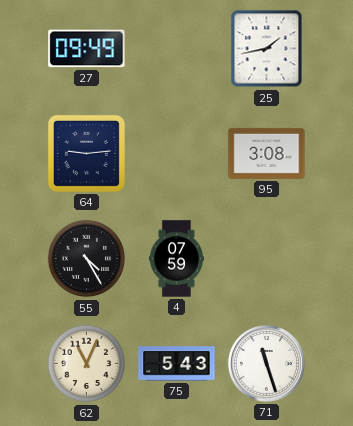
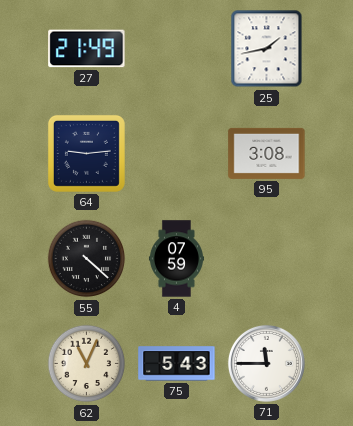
27: 09:49 -> 21:49
55: 4:25 -> 4:22
71: 11:27 -> 11:45
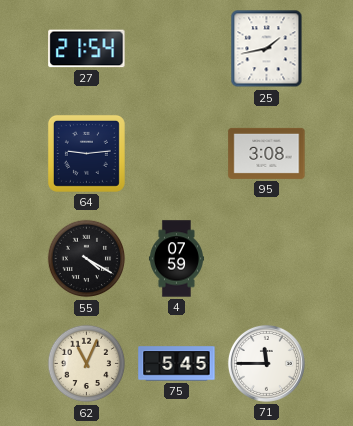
27: 21:49 -> 21:54
55: 4:22 -> 4:20
75: 5:43 -> 5:45
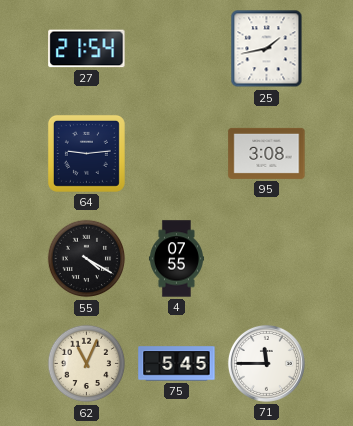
4: 07:59 -> 07:55
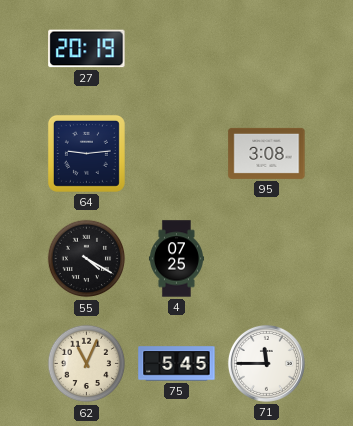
27: 21:54 -> 20:19
25: 1:43 -> none
4: 07:55 -> 07:25
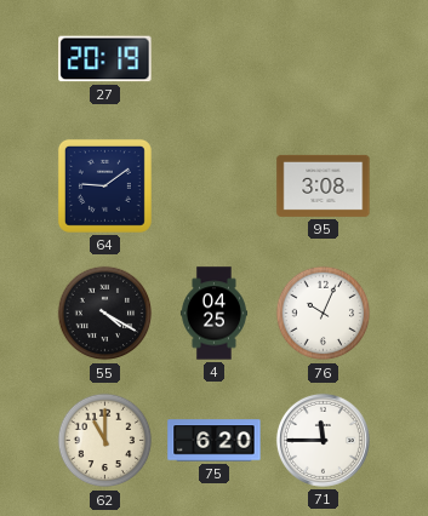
64: 9:14 -> 9:09
4: 07:25 -> 04:25
76: none -> 10:04
62: 11:04 -> 11:00
75: 5:45 -> 6:20
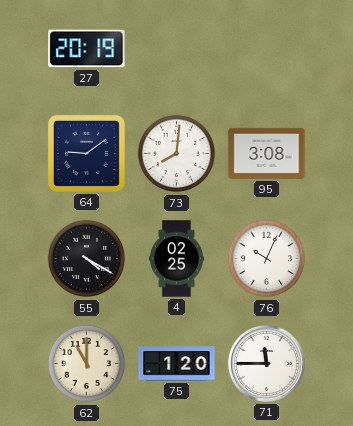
73: none -> 8:01
4: 04:25 -> 02:25
75: 6:20 -> 1:20
